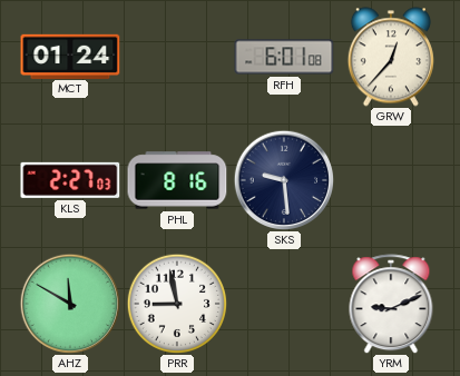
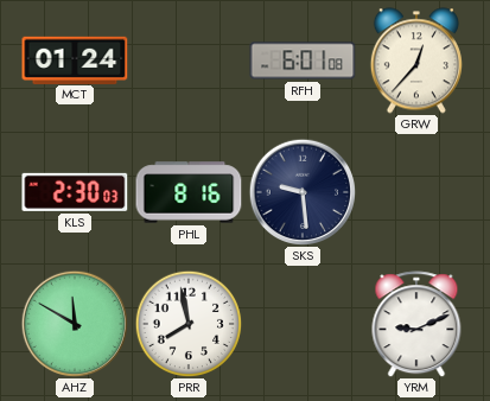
KLS: 2:27 -> 2:30
PRR: 8:58 -> 7:58
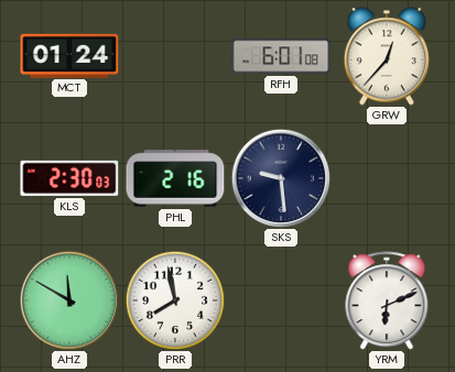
PHL: 8:16 -> 2:16
YRM: 9:11 -> 6:11
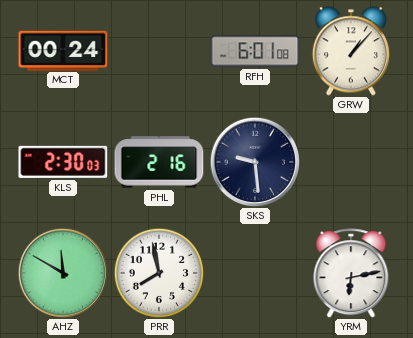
MCT: 01:24 -> 00:24
GRW: 12:37 -> 1:07
YRM: 6:11 -> 6:13
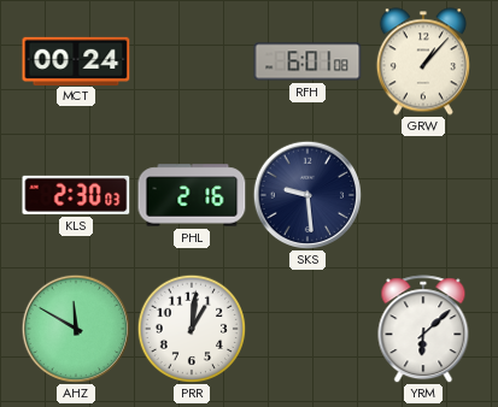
PRR: 7:58 -> 1:01
YRM: 6:13 -> 6:08
